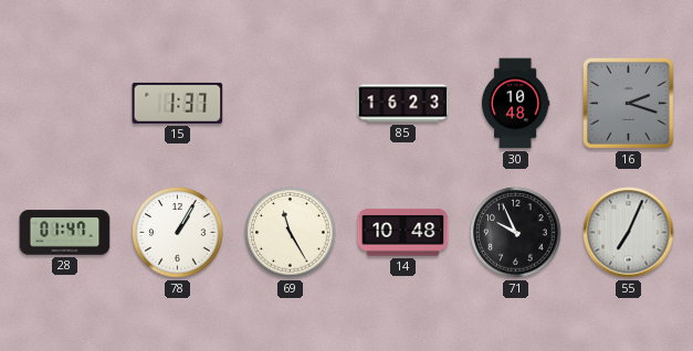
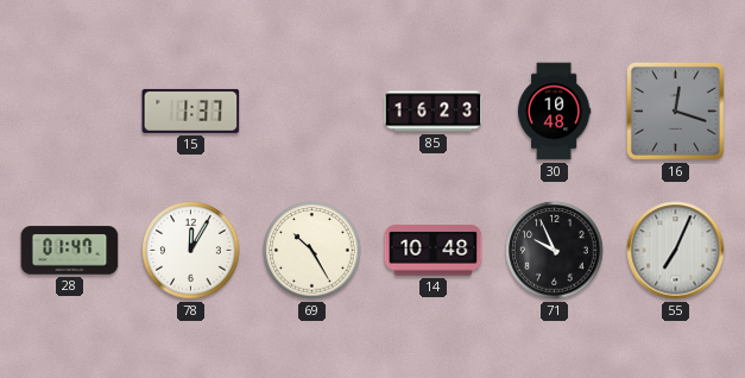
16: 2:18 -> 12:18
78: 1:05 -> 12:05
69: 11:25 -> 10:25
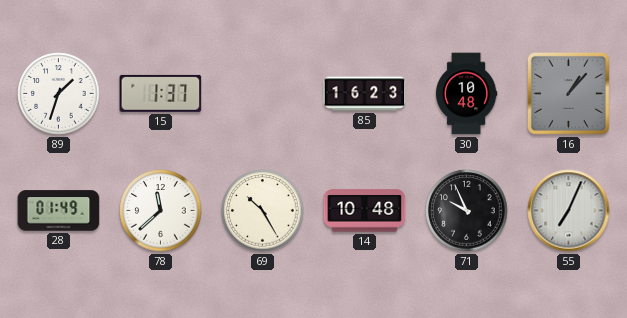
89: none -> 1:33
16: 12:18 -> 1:07
28: 01:47 -> 01:49
78: 12:05 -> 11:38
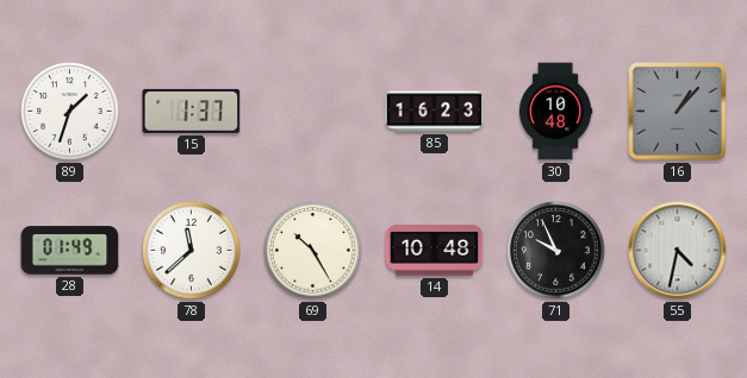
55: 7:04 -> 4:32
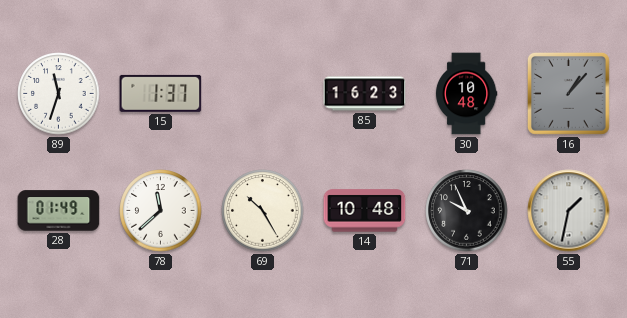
89: 1:33 -> 11:33
55: 4:32 -> 1:32
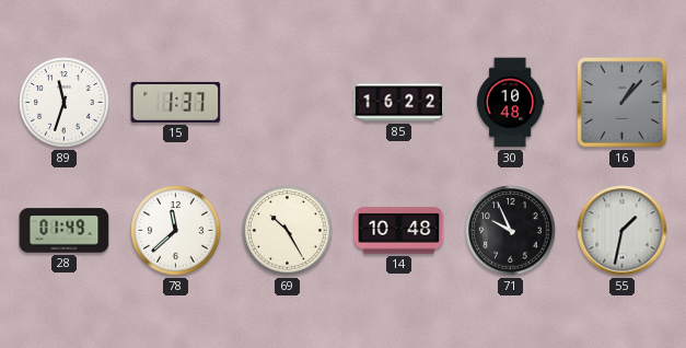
85: 16:23 -> 16:22
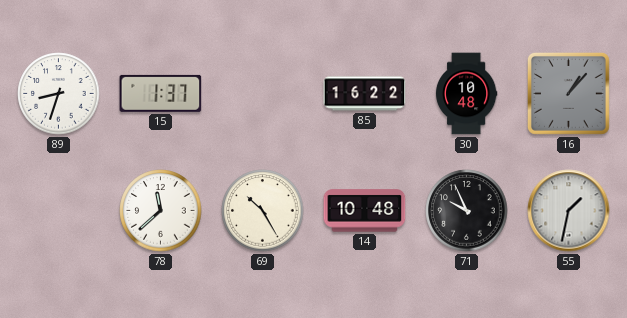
89: 11:33 -> 8:33
28: 01:49 -> none
